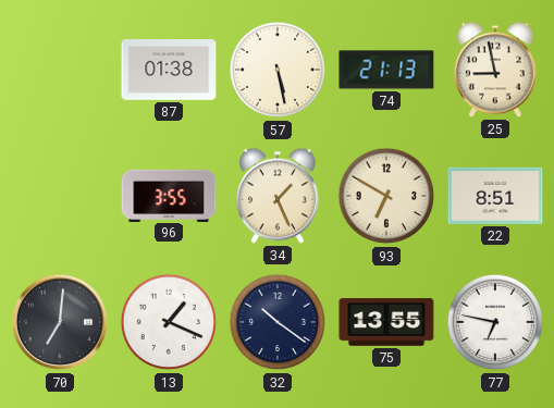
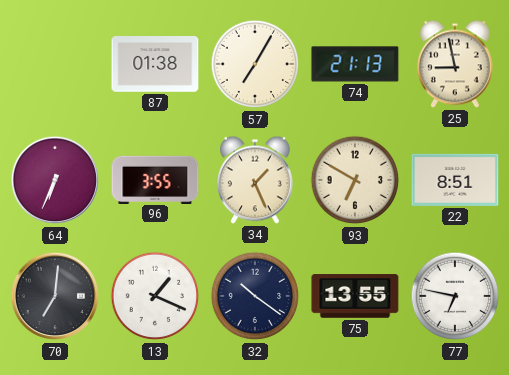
57: 5:28 -> 7:05
64: none -> 6:34
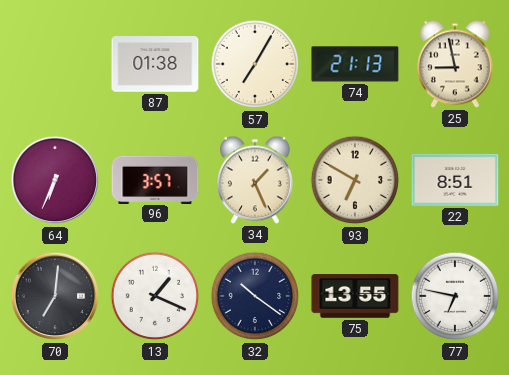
96: 3:55 -> 3:57
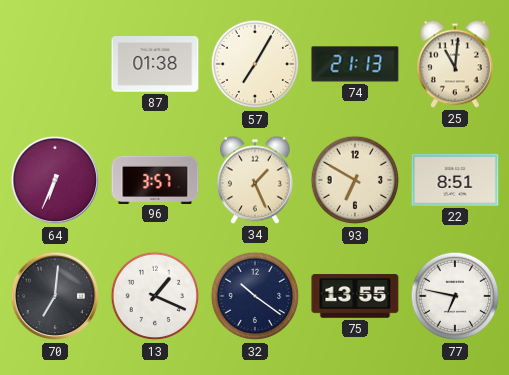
25: 8:58 -> 11:01
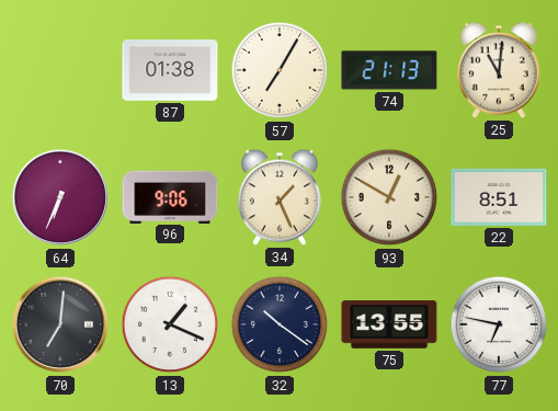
96: 3:57 -> 9:06
93: 6:50 -> 12:50
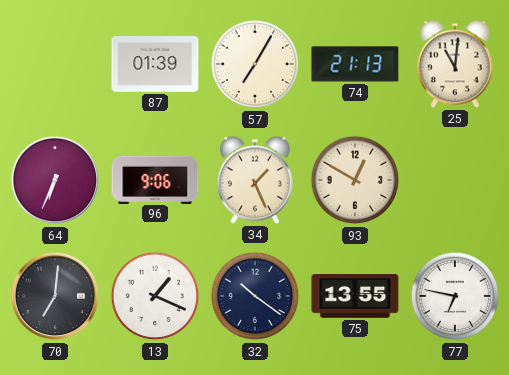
87: 01:38 -> 01:39
22: 8:51 -> none
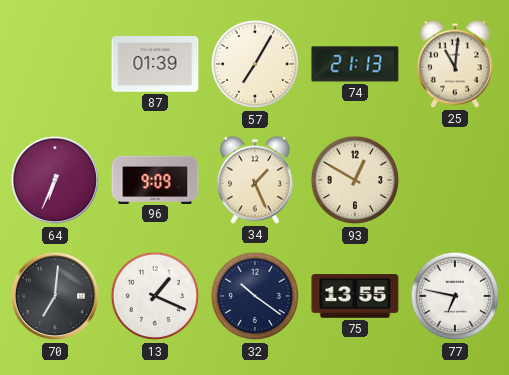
96: 9:06 -> 9:09
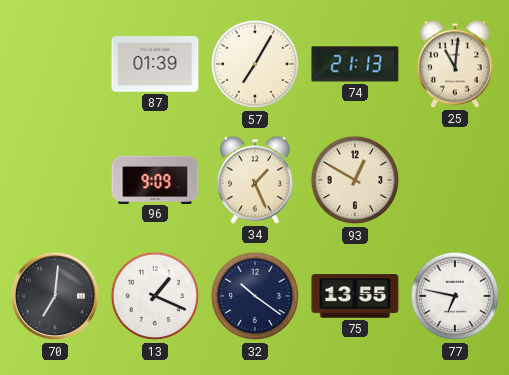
64: 6:34 -> none
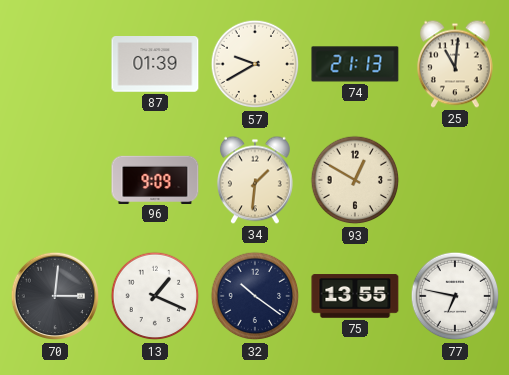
57: 7:05 -> 9:40
34: 1:26 -> 1:31
70: 7:01 -> 3:01
